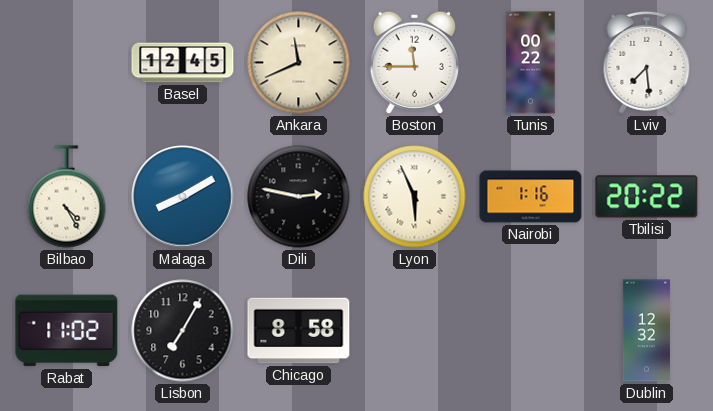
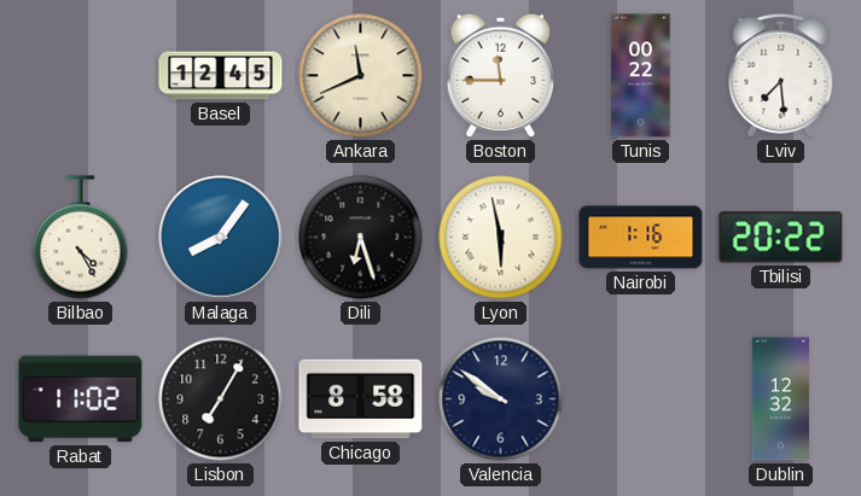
Malaga: 8:10 -> 8:06
Dili: 2:47 -> 6:27
Lyon: 5:56 -> 5:58
Valencia: none -> 9:51
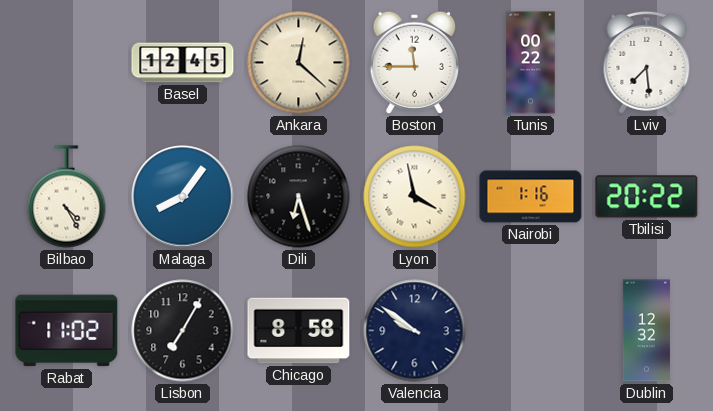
Ankara: 11:41 -> 12:22
Lyon: 5:58 -> 3:58
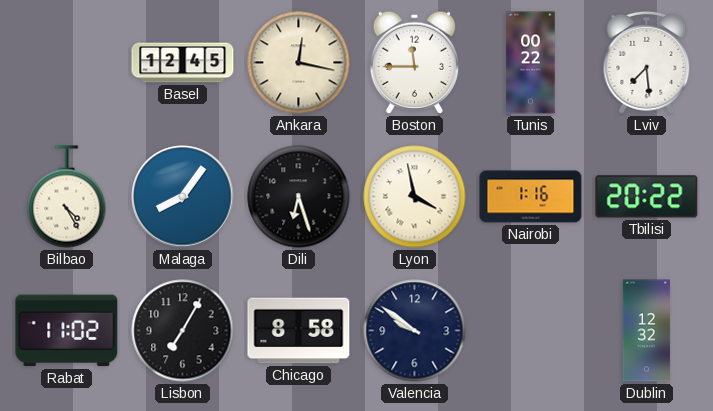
Ankara: 12:22 -> 12:17
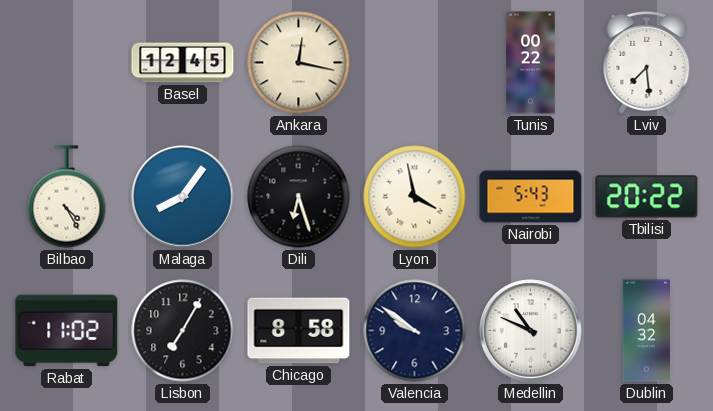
Boston: 11:45 -> none
Nairobi: 1:16 -> 5:43
Medellin: none -> 10:49
Dublin: 12:32 -> 04:32
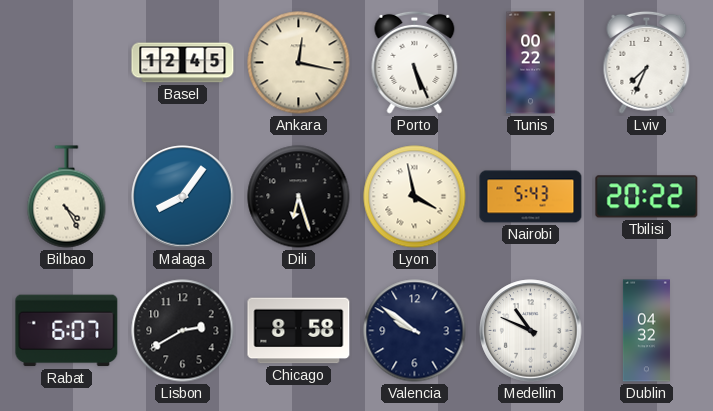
Porto: none -> 5:26
Lviv: 7:29 -> 7:34
Rabat: 11:02 -> 6:07
Lisbon: 7:05 -> 2:40
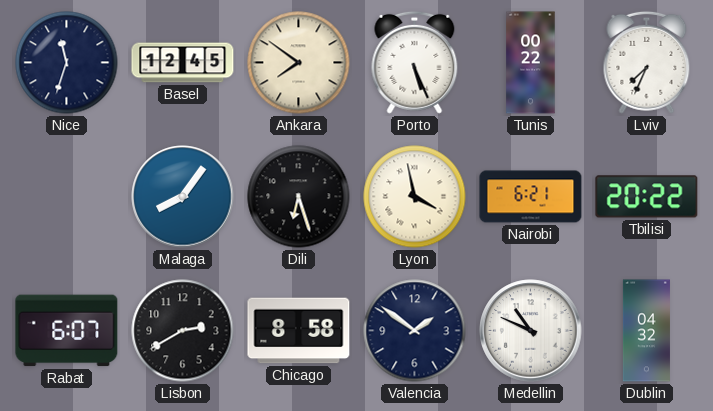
Nice: none -> 11:33
Ankara: 12:17 -> 7:51
Bilbao: 4:25 -> none
Nairobi: 5:43 -> 6:21
Valencia: 9:51 -> 1:51
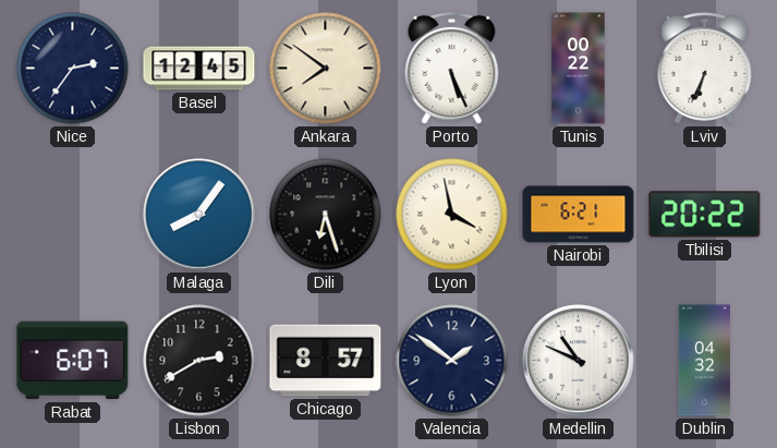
Nice: 11:33 -> 2:36
Lviv: 7:34 -> 6:34
Chicago: 8:58 -> 8:57
